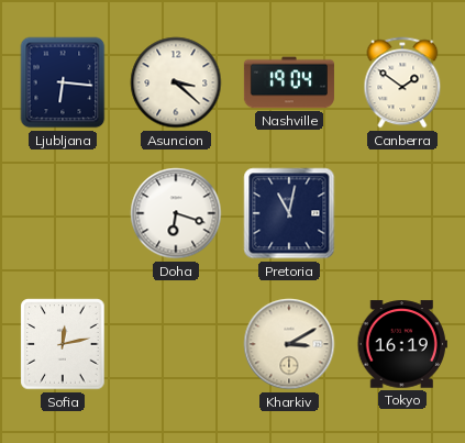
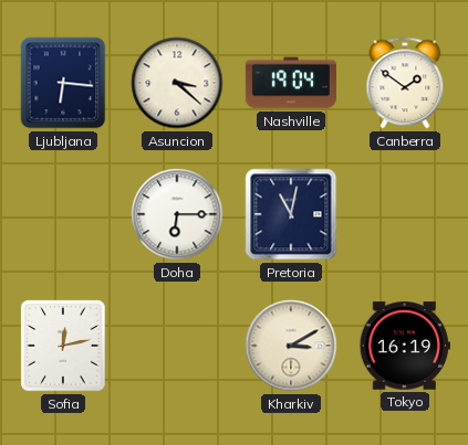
Doha: 6:18 -> 6:15
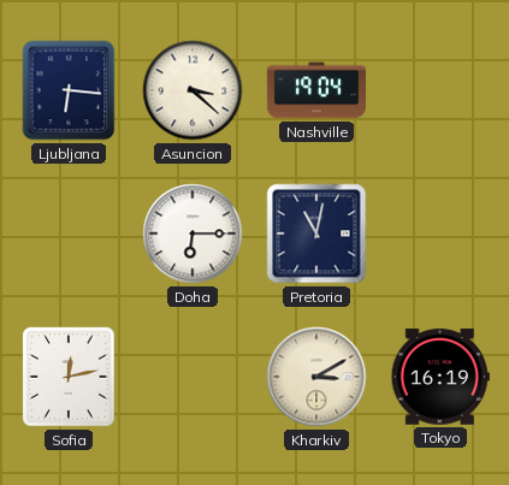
Canberra: 1:51 -> none
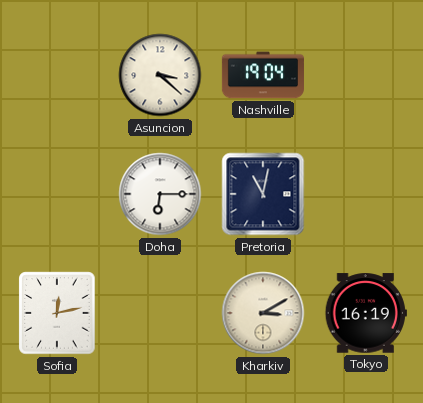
Ljubljana: 6:16 -> none
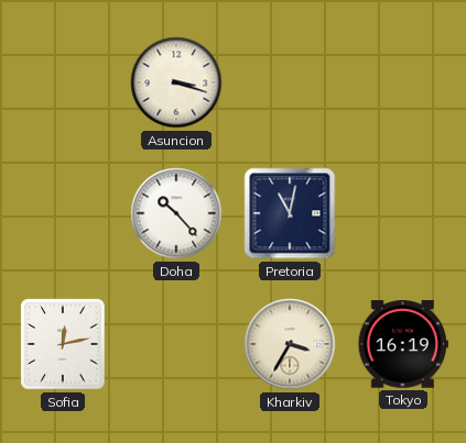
Asuncion: 3:22 -> 3:18
Nashville: 19:04 -> none
Doha: 6:15 -> 10:23
Kharkiv: 3:10 -> 3:35
